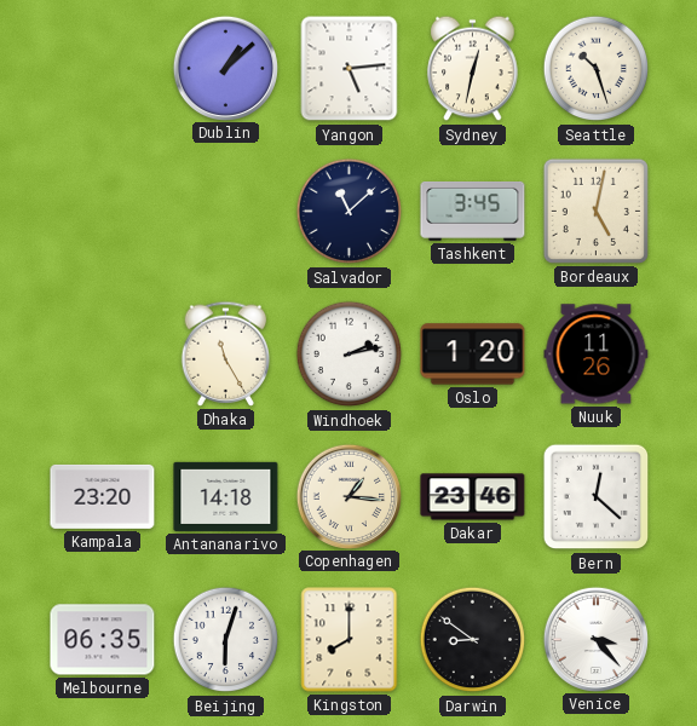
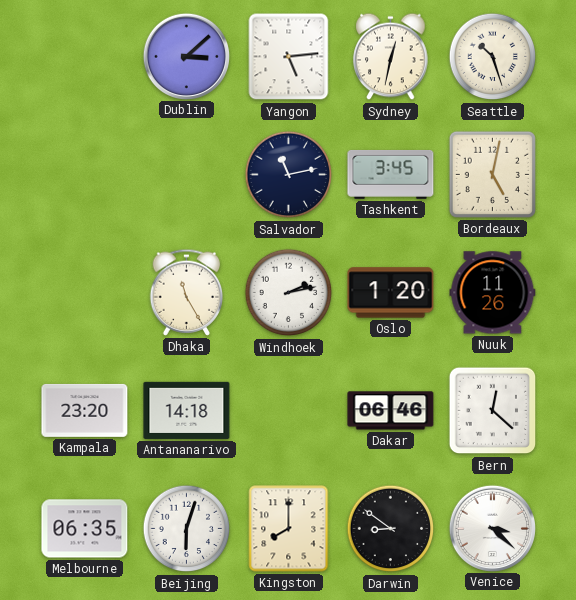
Dublin: 1:08 -> 3:08
Salvador: 11:08 -> 11:13
Copenhagen: 1:16 -> none
Dakar: 23:46 -> 06:46
Venice: 3:23 -> 3:22
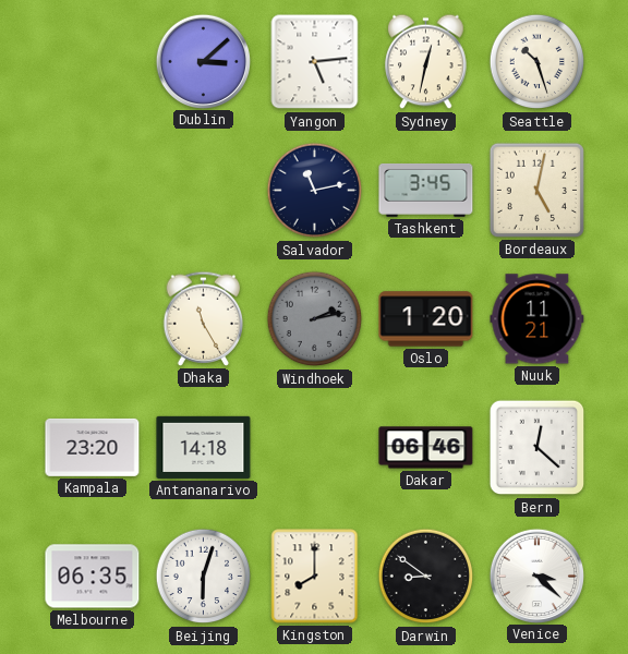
Windhoek dial: white -> grey
Nuuk: 11:26 -> 11:21
